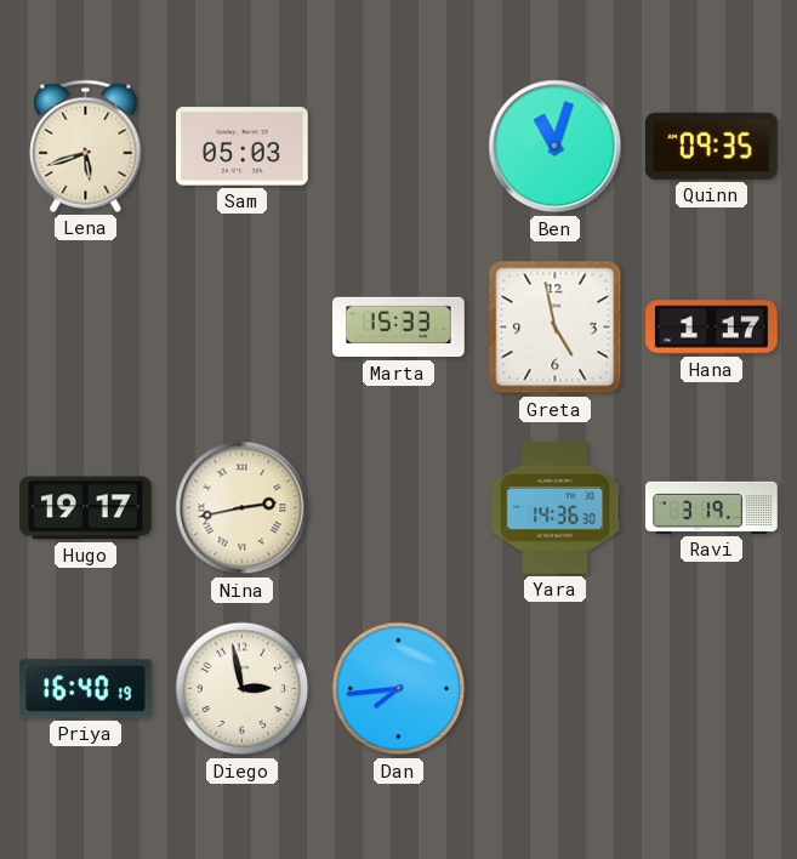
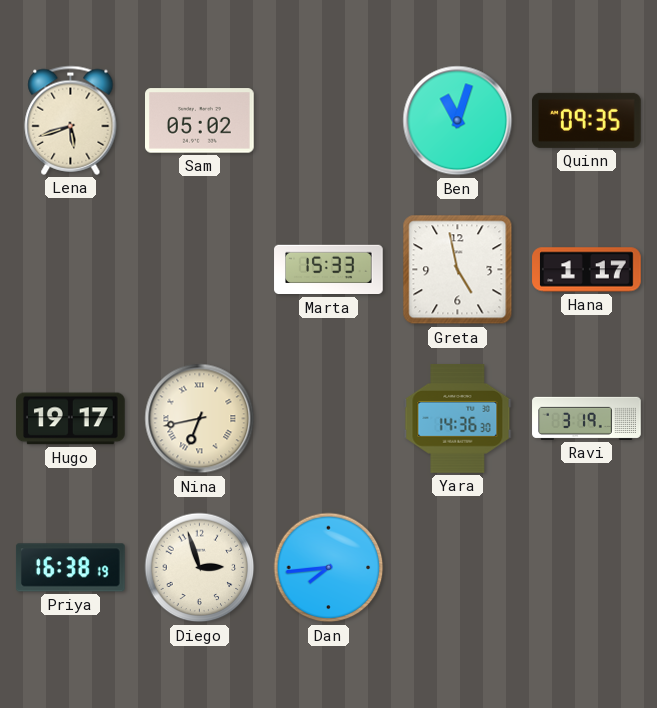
Sam: 05:03 -> 05:02
Nina: 2:43 -> 6:43
Priya: 16:40 -> 16:38
Diego: 2:58 -> 2:57
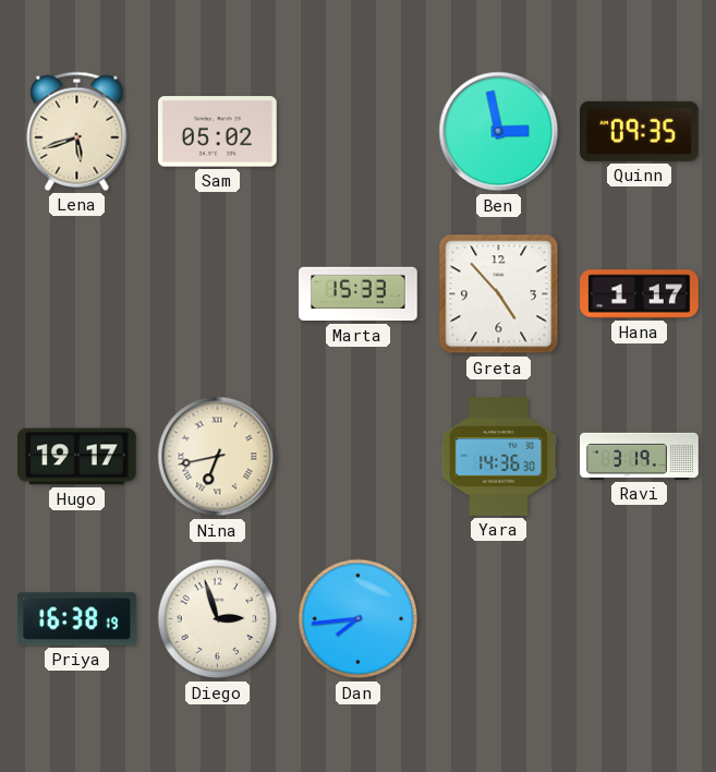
Ben: 11:03 -> 2:58
Greta: 4:58 -> 4:53
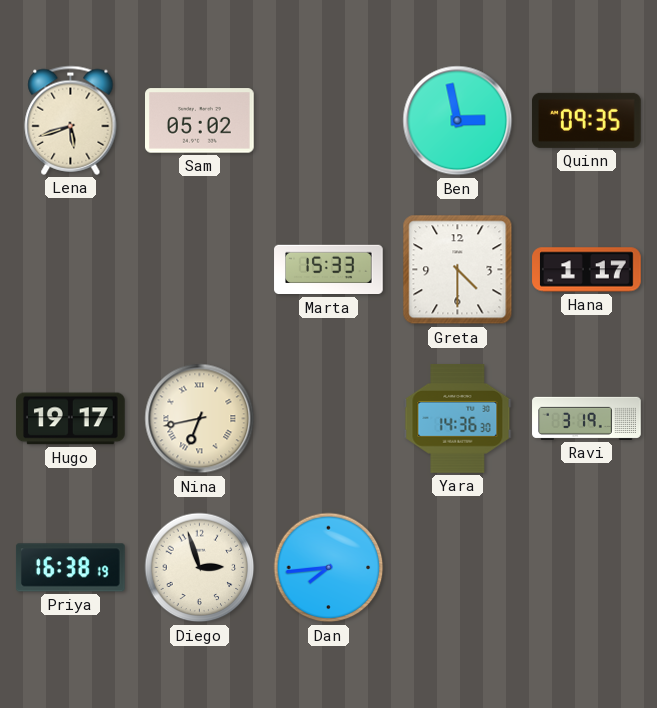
Greta: 4:53 -> 4:30
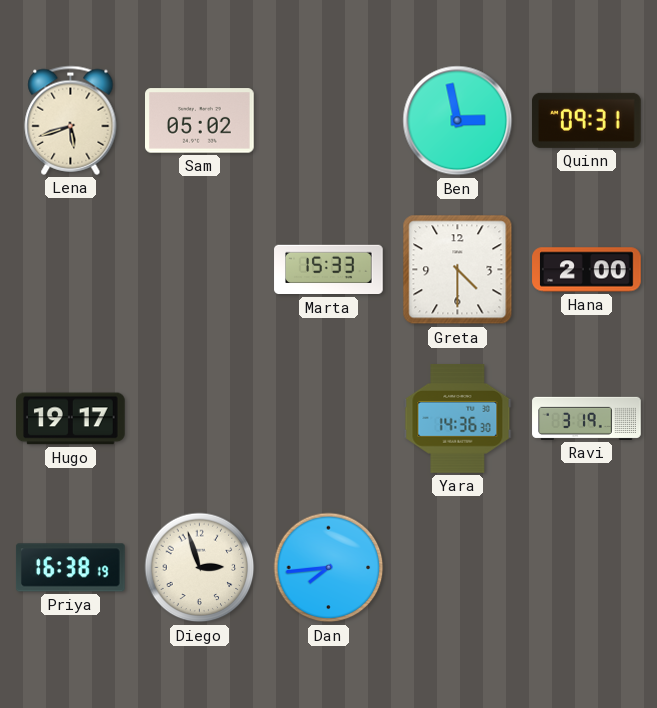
Quinn: 09:35 -> 09:31
Hana: 1:17 -> 2:00
Nina: 6:43 -> none
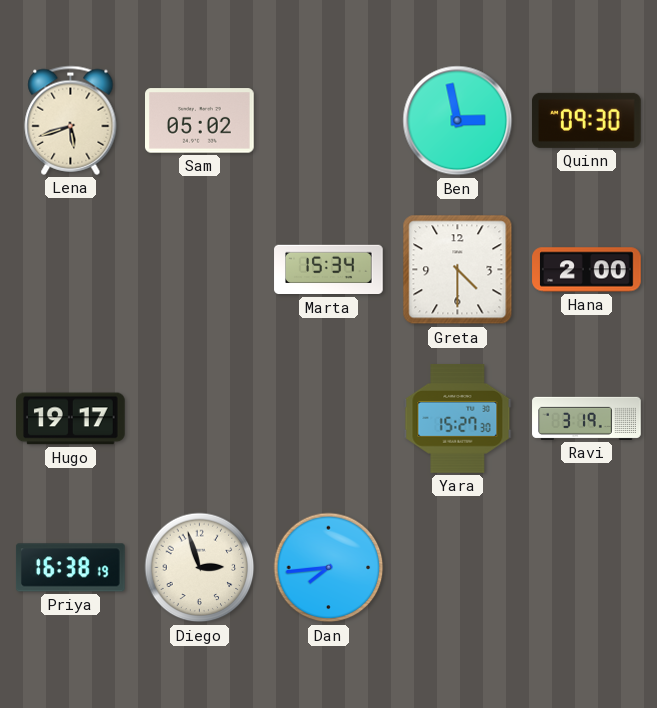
Quinn: 09:31 -> 09:30
Marta: 15:33 -> 15:34
Yara: 14:36 -> 15:27
